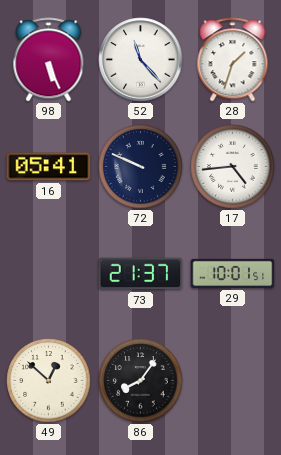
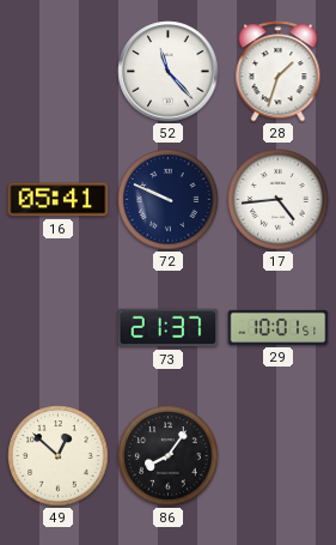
98: 5:26 -> none
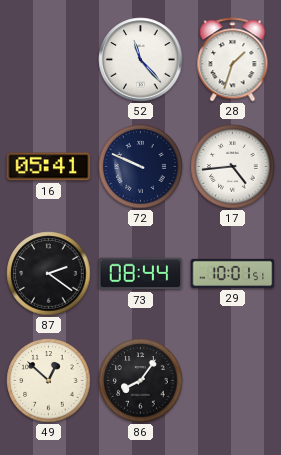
87: none -> 2:21
73: 21:37 -> 08:44
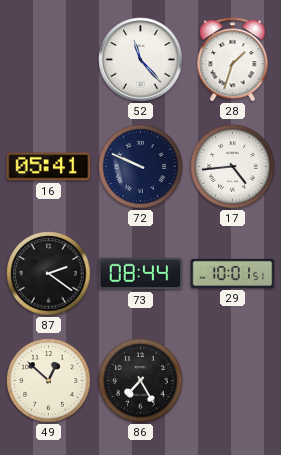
86: 8:06 -> 7:25
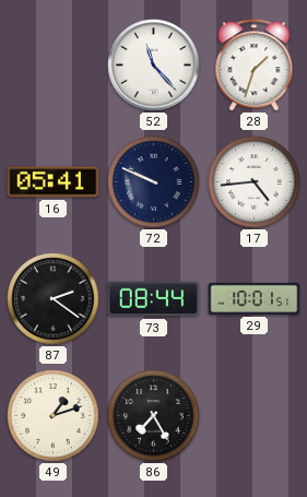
49: 12:52 -> 1:12
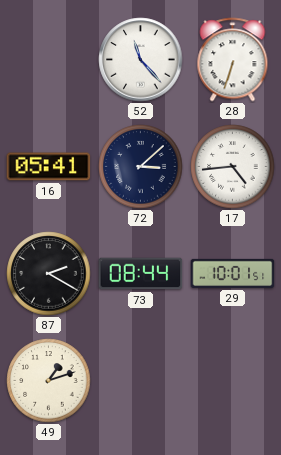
28: 1:33 -> 6:33
72: 9:49 -> 3:08
87: 2:21 -> 2:20
86: 7:25 -> none
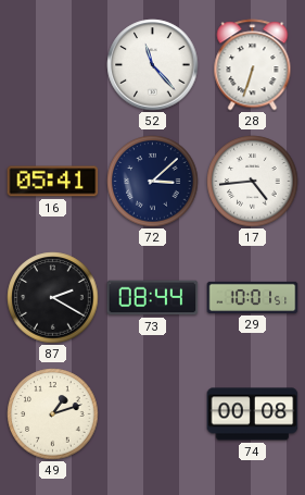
74: none -> 00:08
